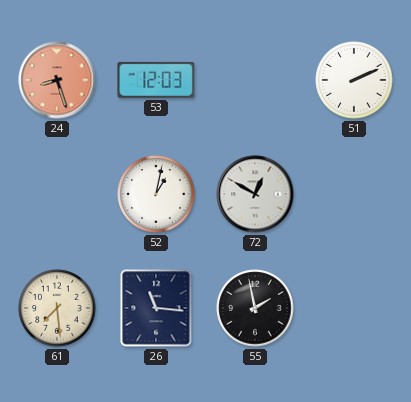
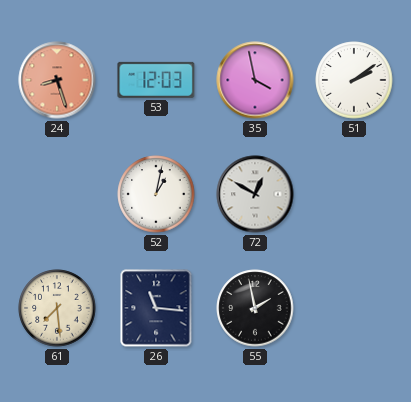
35: none -> 3:58
51: 2:11 -> 2:09
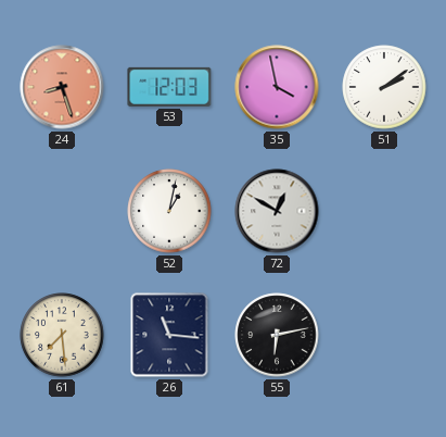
55: 1:58 -> 6:13
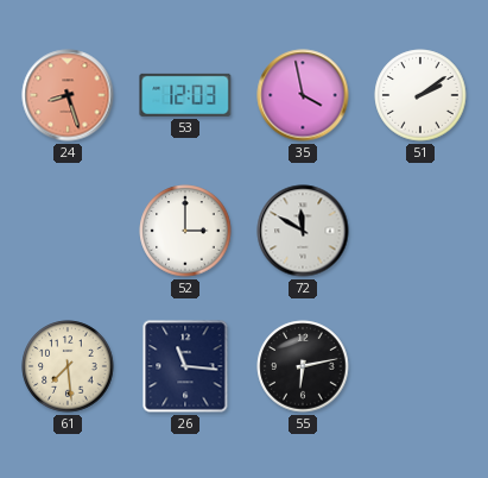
52: 1:02 -> 3:00
72: 12:50 -> 11:50
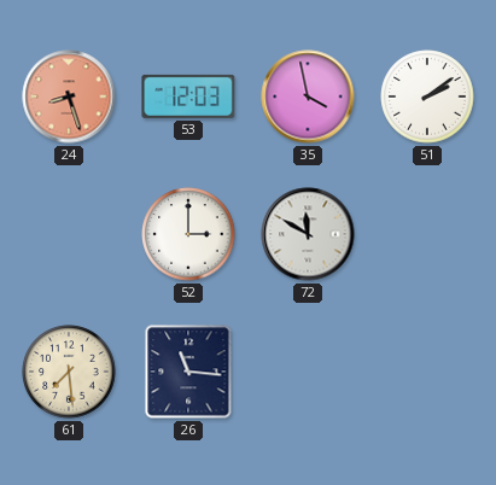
55: 6:13 -> none
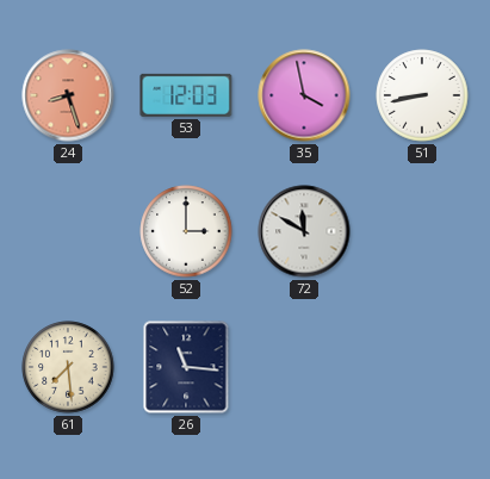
51: 2:09 -> 8:43
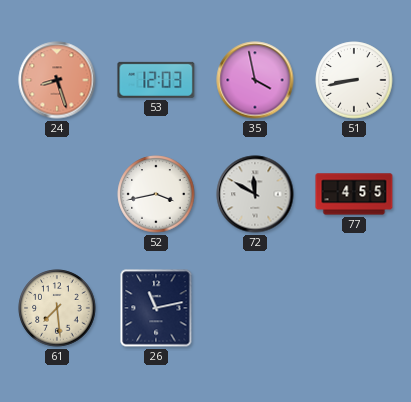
52: 3:00 -> 3:43
77: none -> 4:55
26: 11:16 -> 11:13
